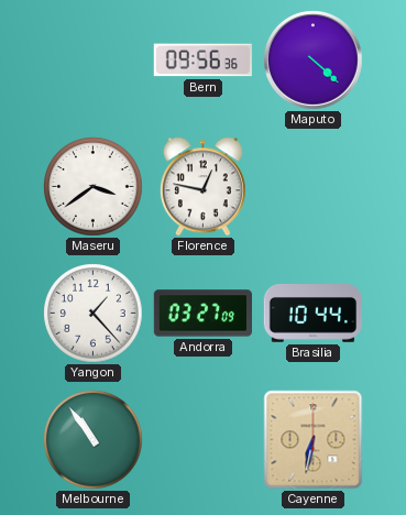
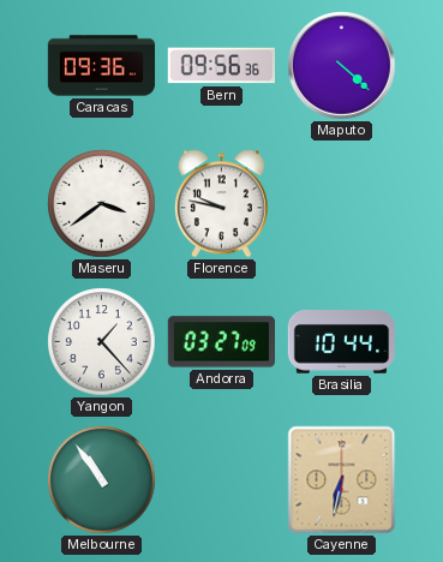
Caracas: none -> 09:36
Florence: 12:47 -> 9:47
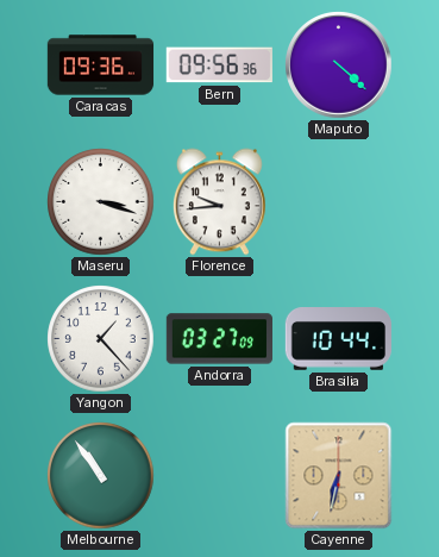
Maseru: 3:39 -> 3:18
Florence: 9:47 -> 9:44
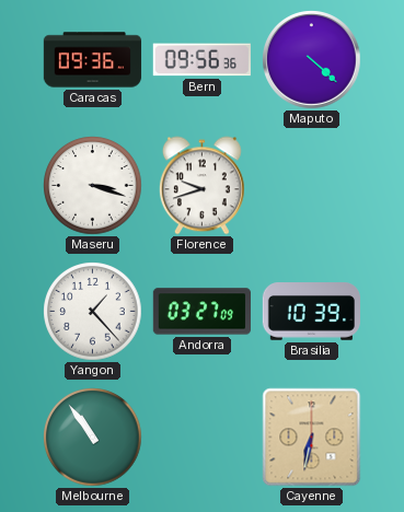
Florence: 9:44 -> 9:42
Brasilia: 10:44 -> 10:39
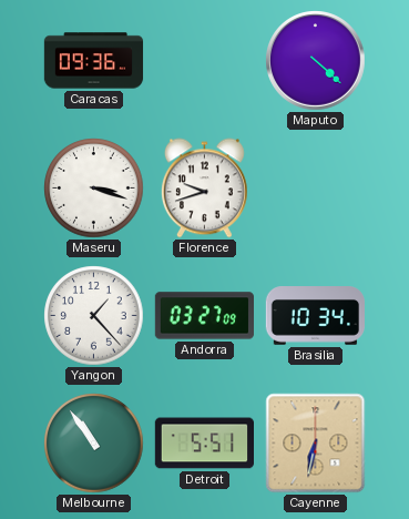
Bern: 09:56 -> none
Brasilia: 10:39 -> 10:34
Detroit: none -> 5:51
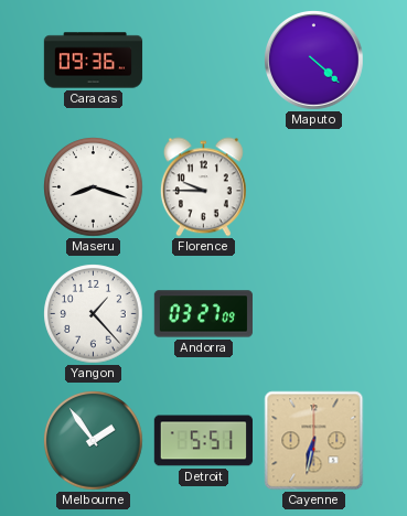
Maseru: 3:18 -> 8:18
Florence: 9:42 -> 9:45
Brasilia: 10:34 -> none
Melbourne: 10:54 -> 1:54
